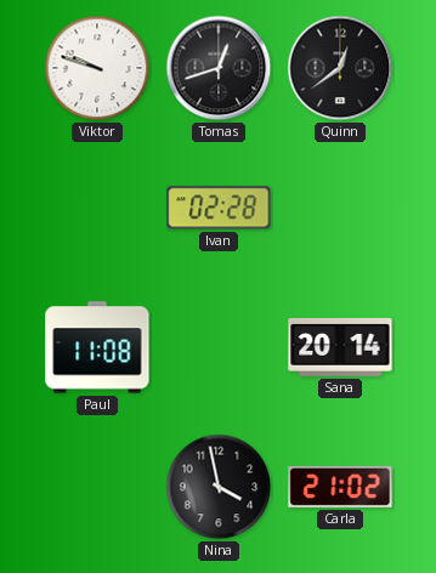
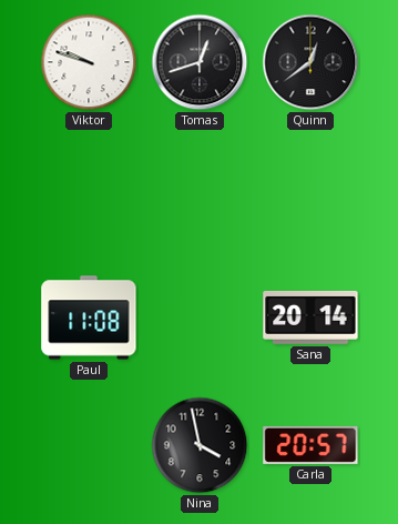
Ivan: 02:28 -> none
Carla: 21:02 -> 20:57
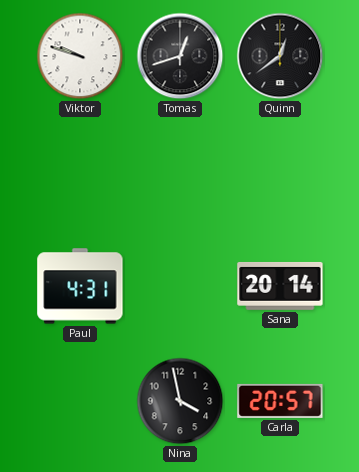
Paul: 11:08 -> 4:31
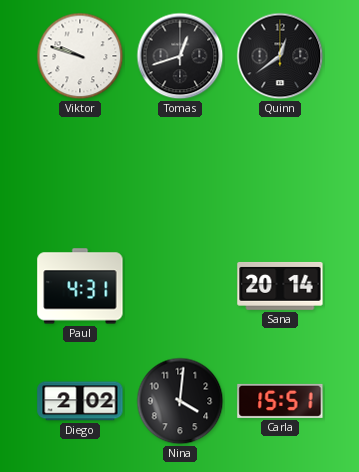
Diego: none -> 2:02
Nina: 3:58 -> 4:01
Carla: 20:57 -> 15:51
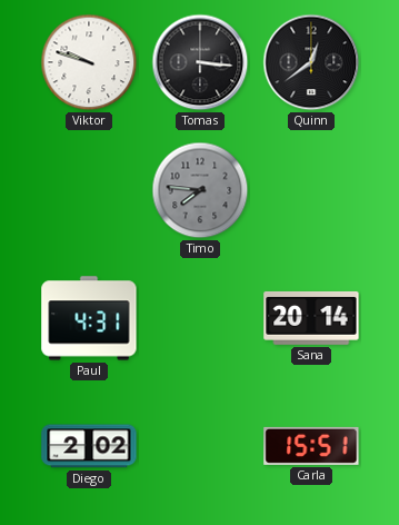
Tomas: 12:42 -> 3:16
Timo: none -> 7:46
Nina: 4:01 -> none
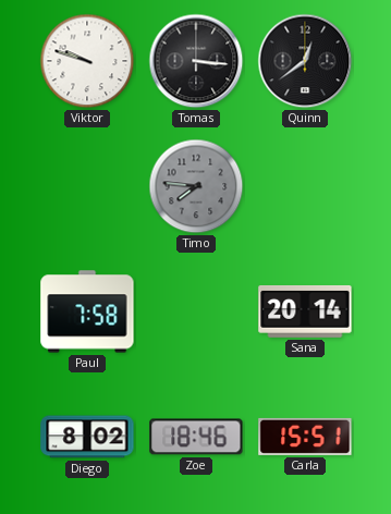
Paul: 4:31 -> 7:58
Diego: 2:02 -> 8:02
Zoe: none -> 18:46
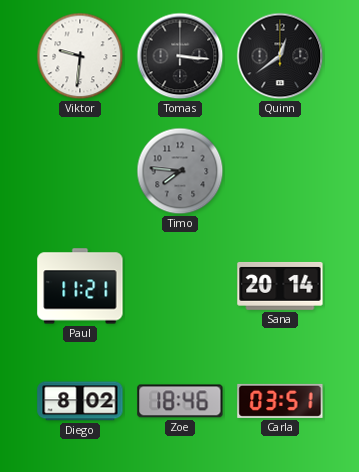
Viktor: 9:48 -> 9:31
Paul: 7:58 -> 11:21
Carla: 15:51 -> 03:51
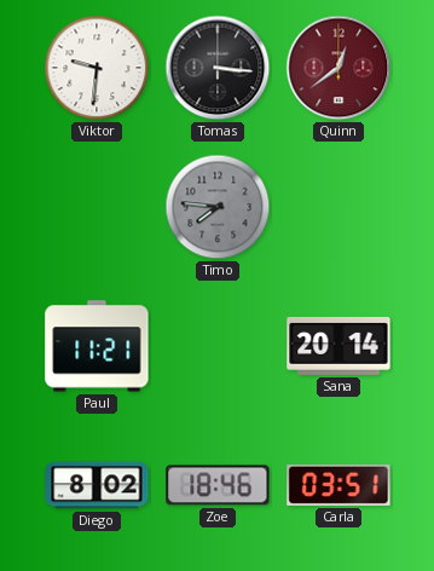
Quinn dial: black -> burgundy
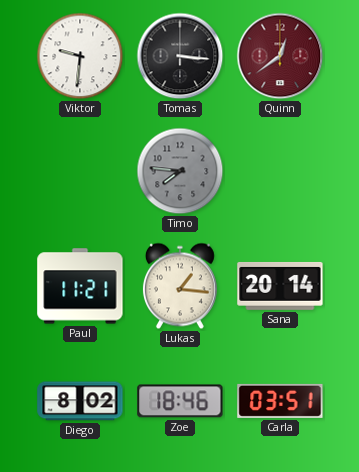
Lukas: none -> 1:16
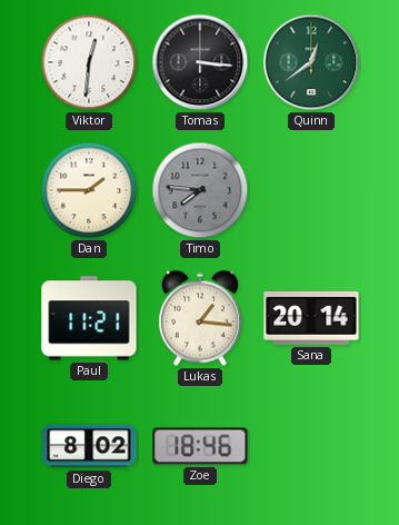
Viktor: 9:31 -> 12:31
Quinn dial: burgundy -> green
Dan: none -> 1:45
Carla: 03:51 -> none
